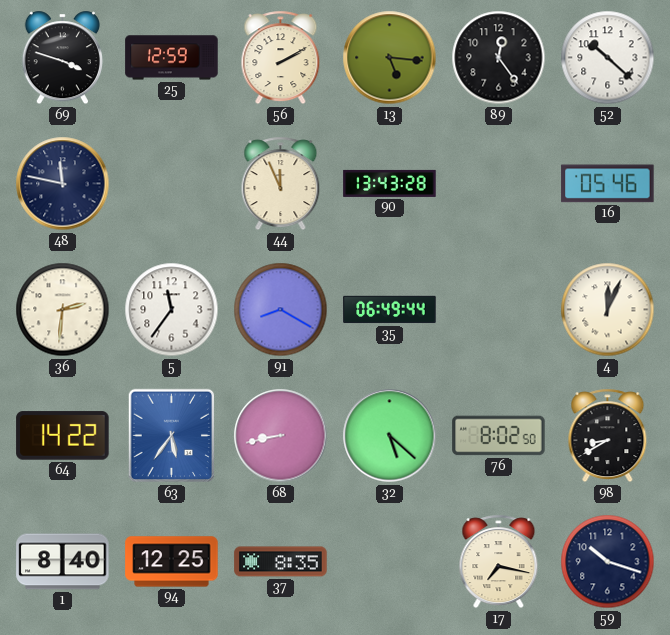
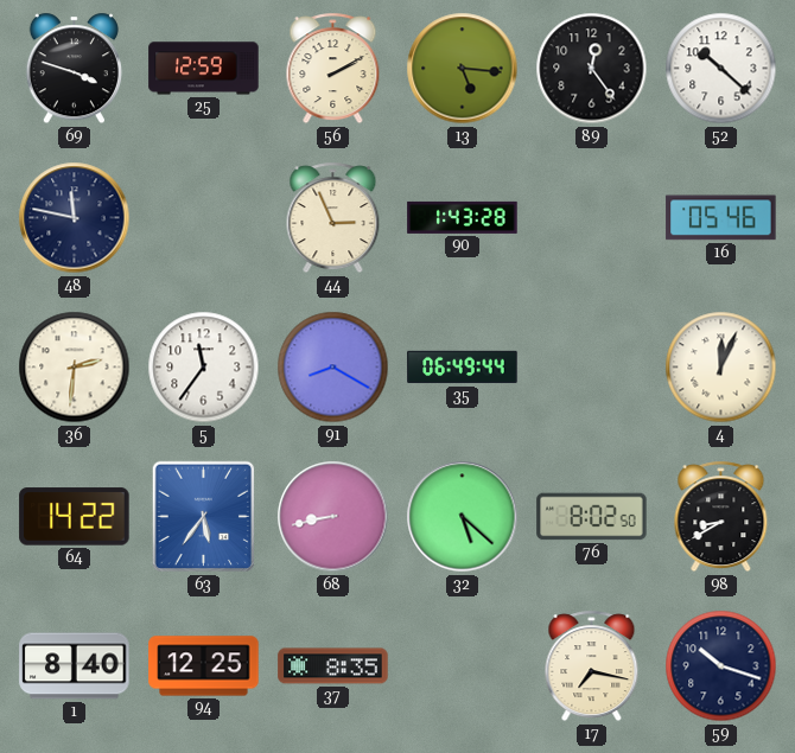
44: 11:56 -> 2:56
90: 13:43 -> 1:43
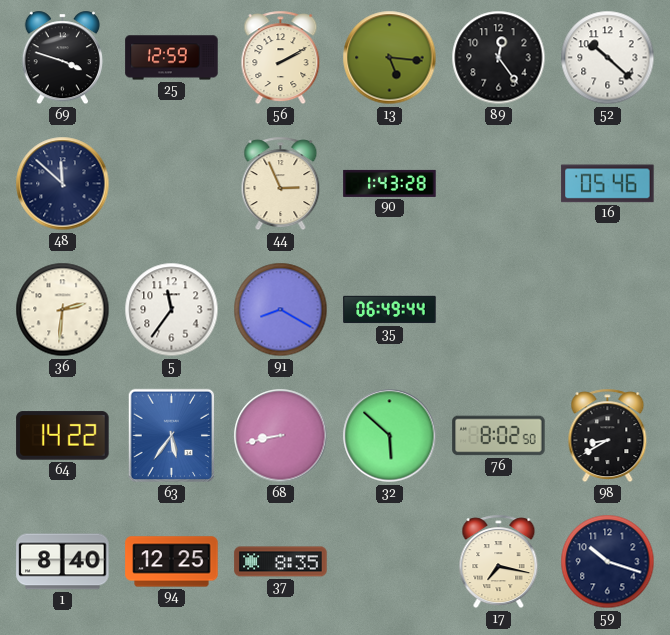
48: 11:47 -> 11:52
4: 12:04 -> none
32: 5:22 -> 5:52
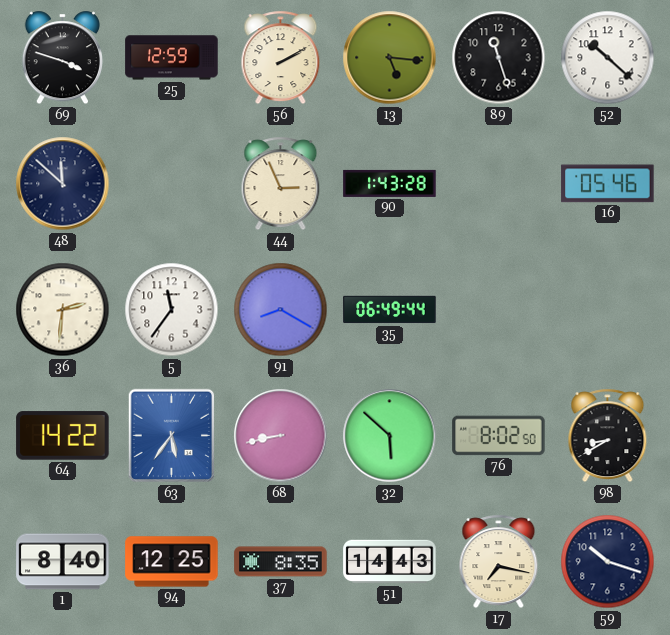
89: 12:24 -> 11:27
51: none -> 14:43
